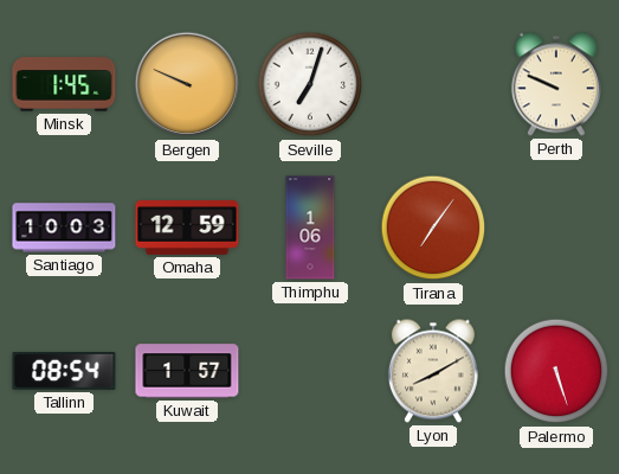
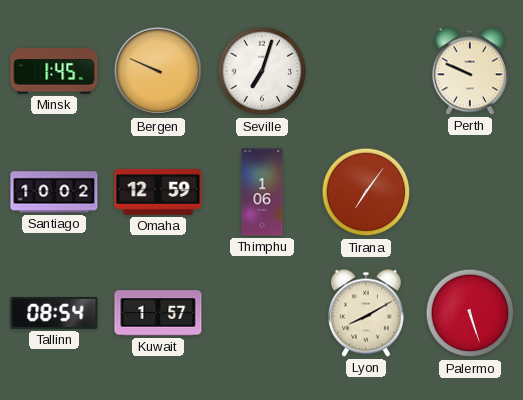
Santiago: 10:03 -> 10:02
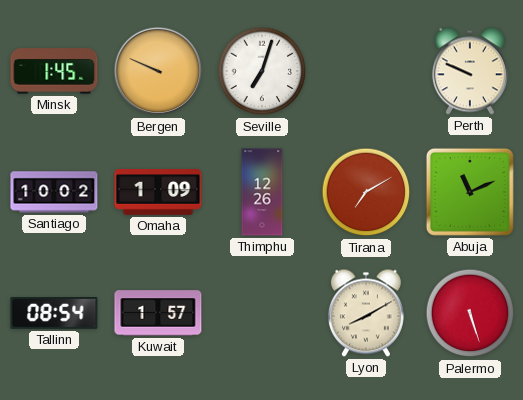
Omaha: 12:59 -> 1:09
Thimphu: 1:06 -> 12:26
Tirana: 7:06 -> 7:10
Abuja: none -> 11:11
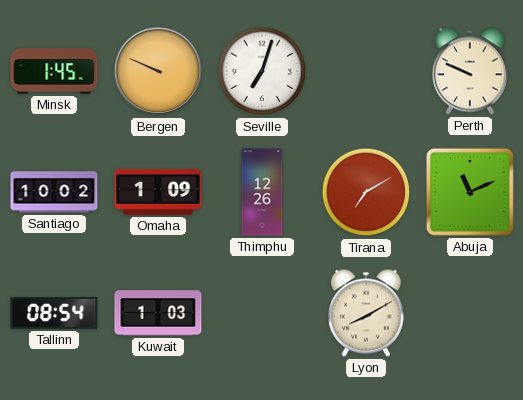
Kuwait: 1:57 -> 1:03
Palermo: 5:27 -> none
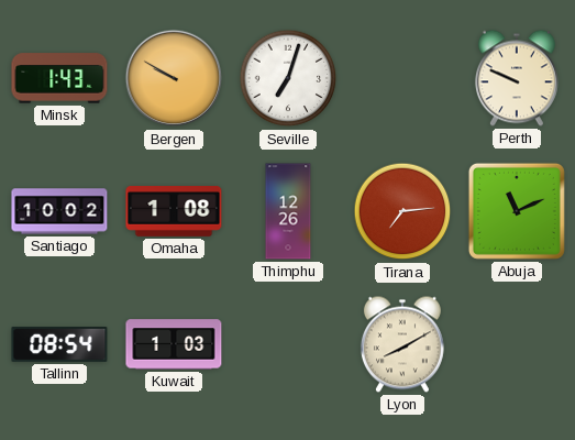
Minsk: 1:45 -> 1:43
Bergen: 9:49 -> 9:50
Omaha: 1:09 -> 1:08
Tirana: 7:10 -> 7:14
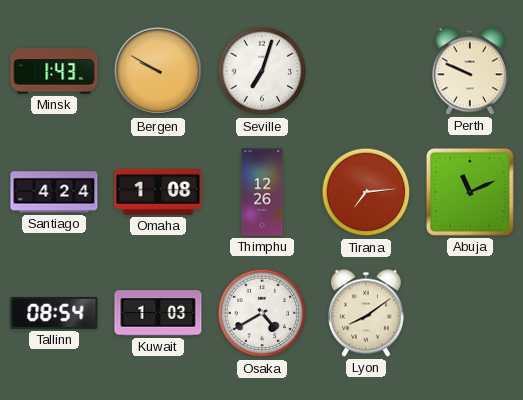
Santiago: 10:02 -> 4:24
Osaka: none -> 4:40
Lyon: 8:10 -> 8:09
